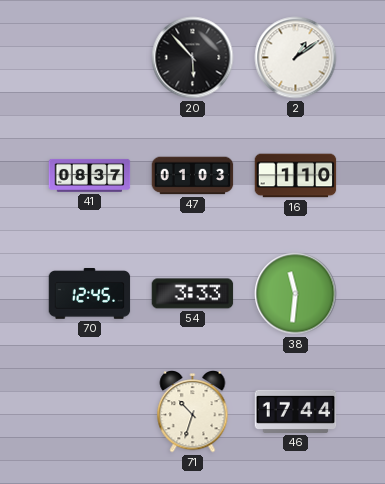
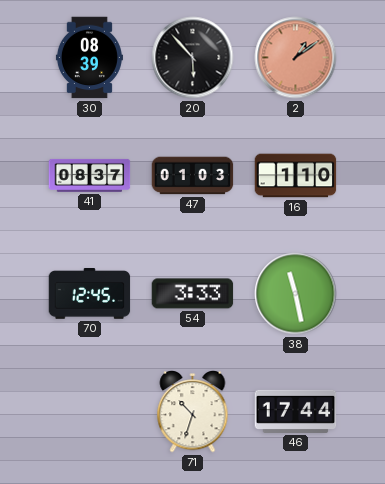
30: none -> 08:39
2 dial: white -> salmon
38: 11:31 -> 11:28
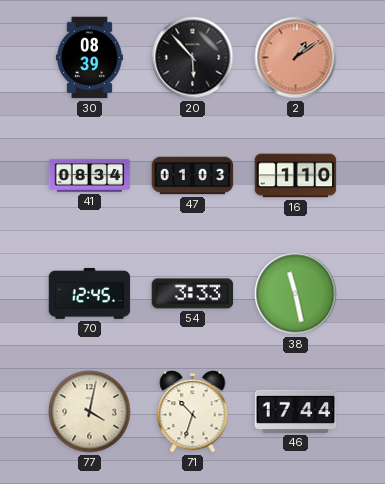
41: 08:37 -> 08:34
77: none -> 4:02
